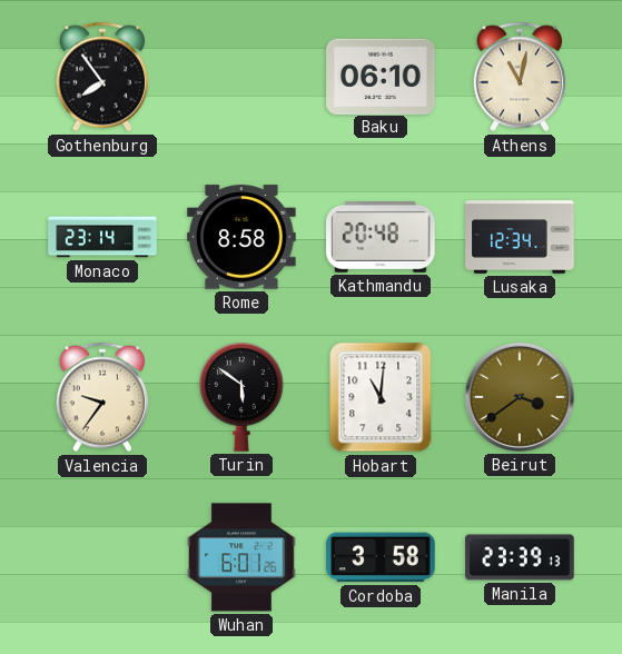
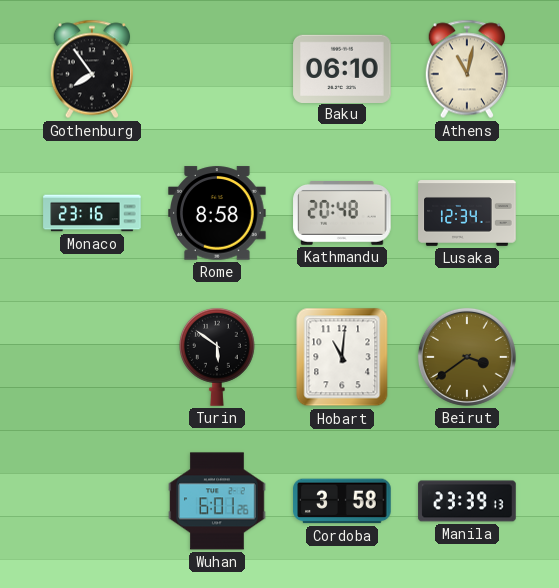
Monaco: 23:14 -> 23:16
Valencia: 9:36 -> none
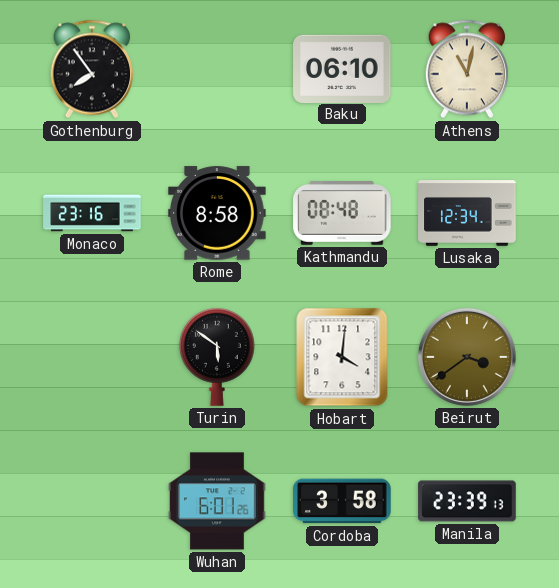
Kathmandu: 20:48 -> 08:48
Hobart: 11:01 -> 4:01
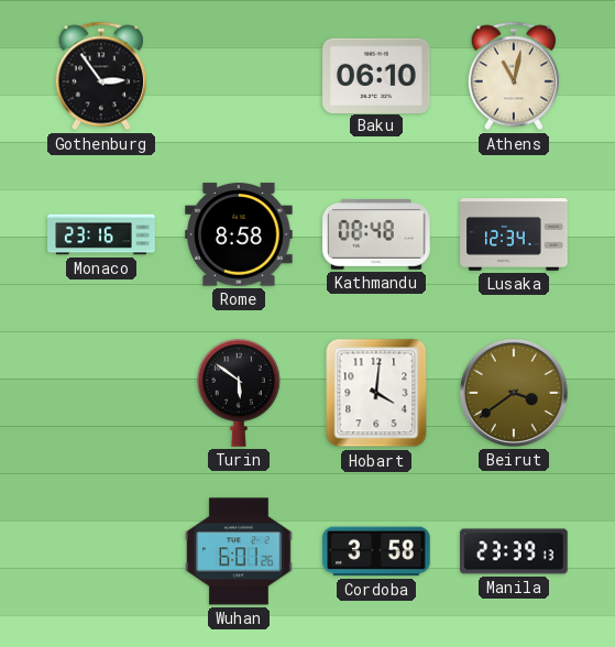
Gothenburg: 7:54 -> 2:54
